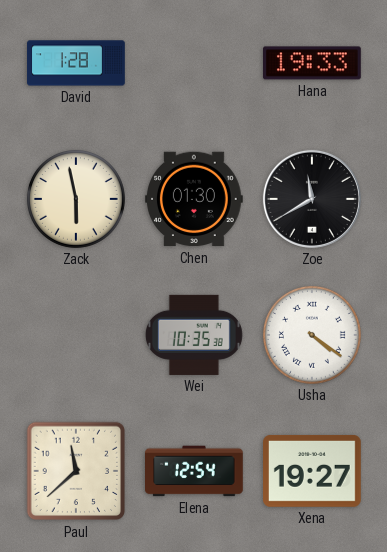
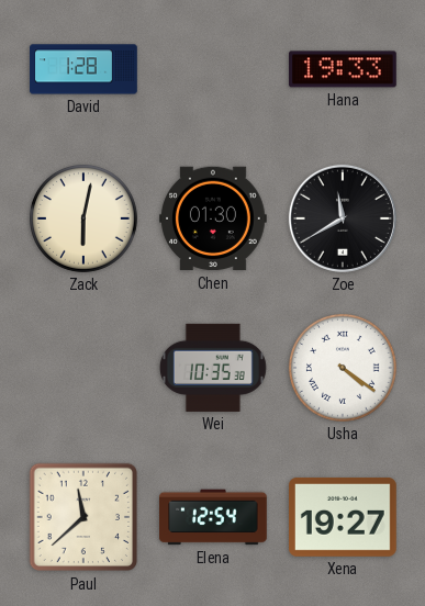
Zack: 5:58 -> 6:02
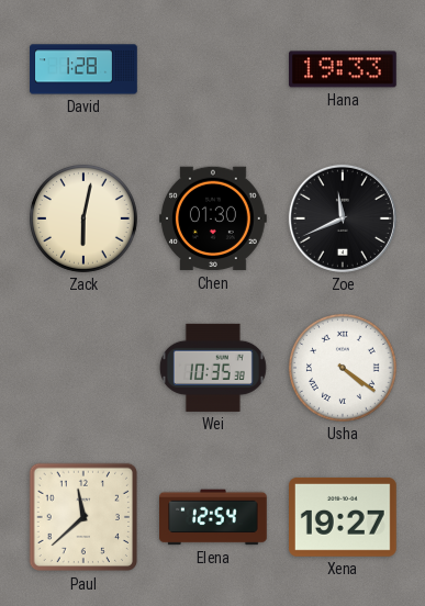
Zoe: 11:40 -> 11:41
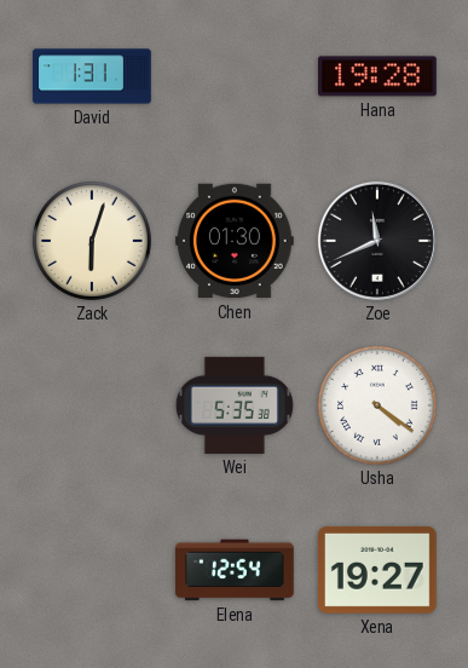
David: 1:28 -> 1:31
Hana: 19:33 -> 19:28
Zack: 6:02 -> 6:03
Wei: 10:35 -> 5:35
Paul: 11:38 -> none
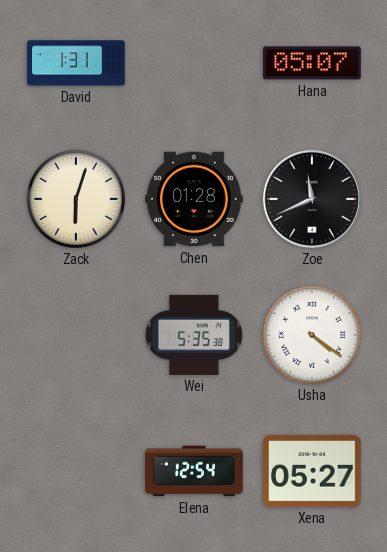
Hana: 19:28 -> 05:07
Chen: 01:30 -> 01:28
Xena: 19:27 -> 05:27
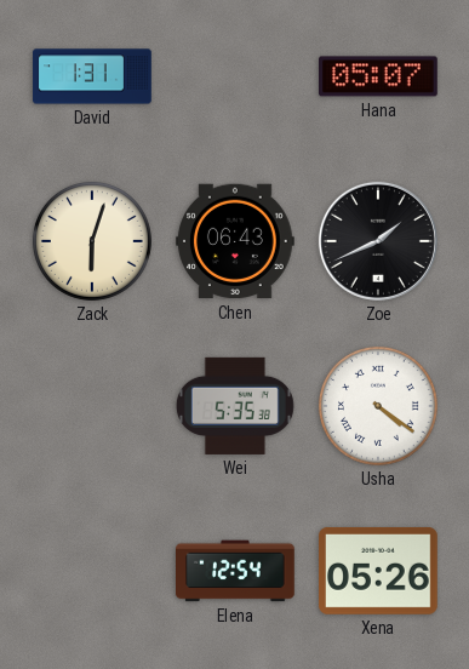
Chen: 01:28 -> 06:43
Zoe: 11:41 -> 1:41
Xena: 05:27 -> 05:26
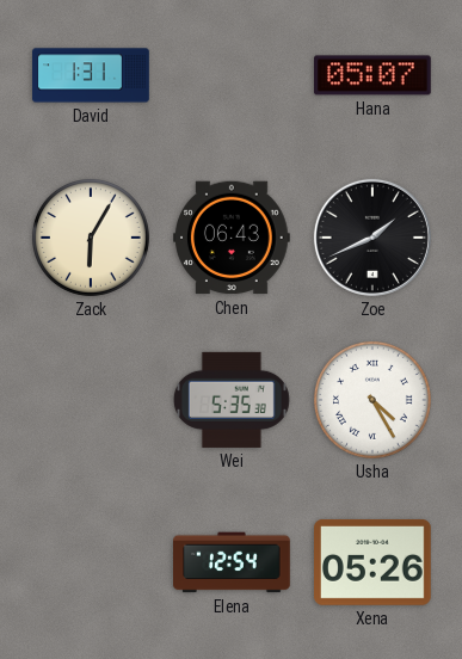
Zack: 6:03 -> 6:05
Usha: 4:21 -> 4:25
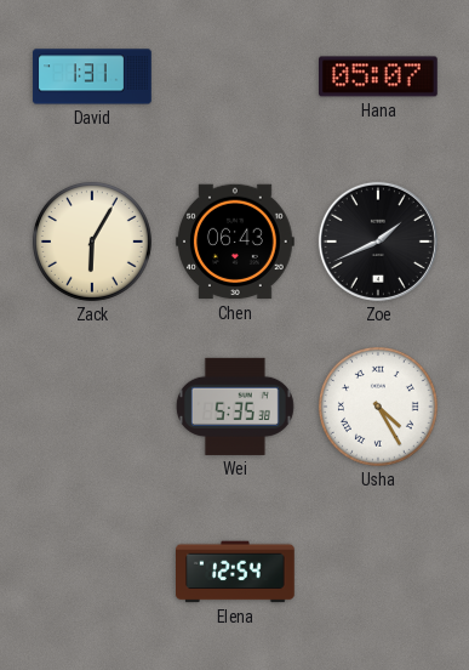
Xena: 05:26 -> none
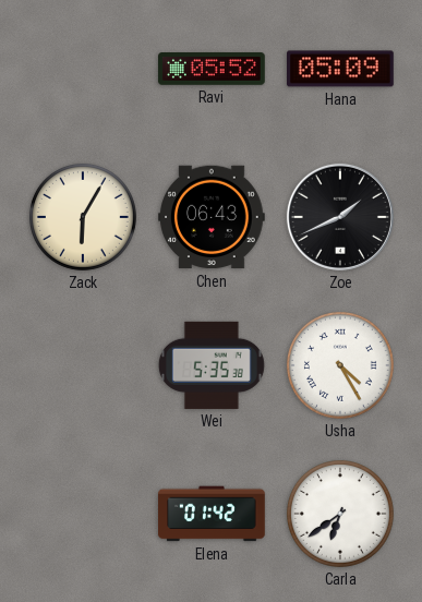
David: 1:31 -> none
Ravi: none -> 05:52
Hana: 05:07 -> 05:09
Elena: 12:54 -> 01:42
Carla: none -> 6:39
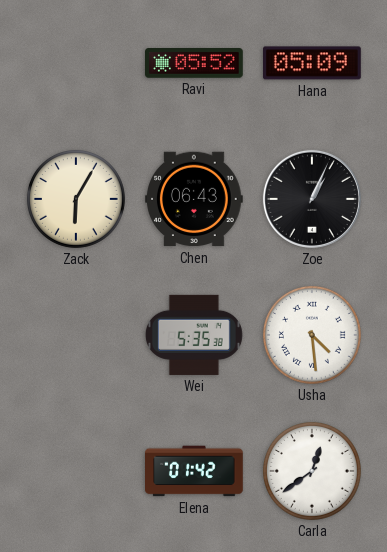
Zoe: 1:41 -> 1:04
Usha: 4:25 -> 4:29
Carla: 6:39 -> 12:39
